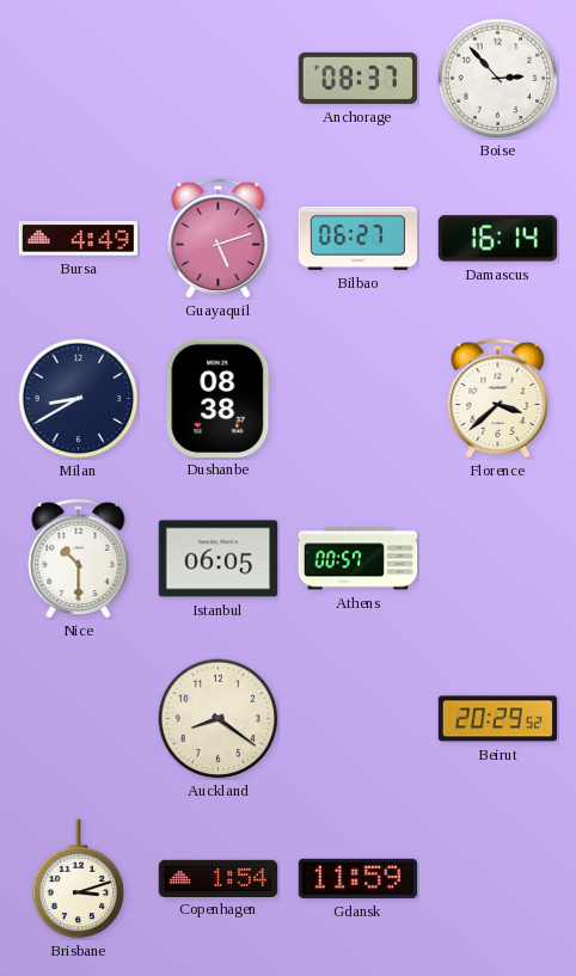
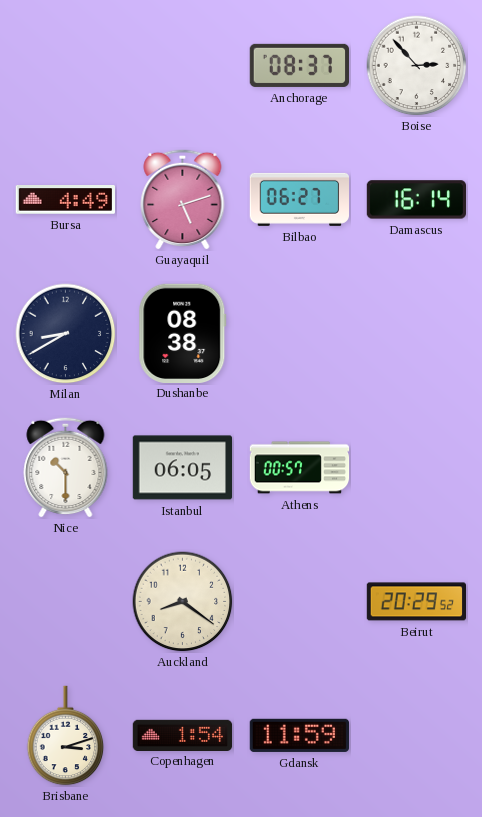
Florence: 3:38 -> none
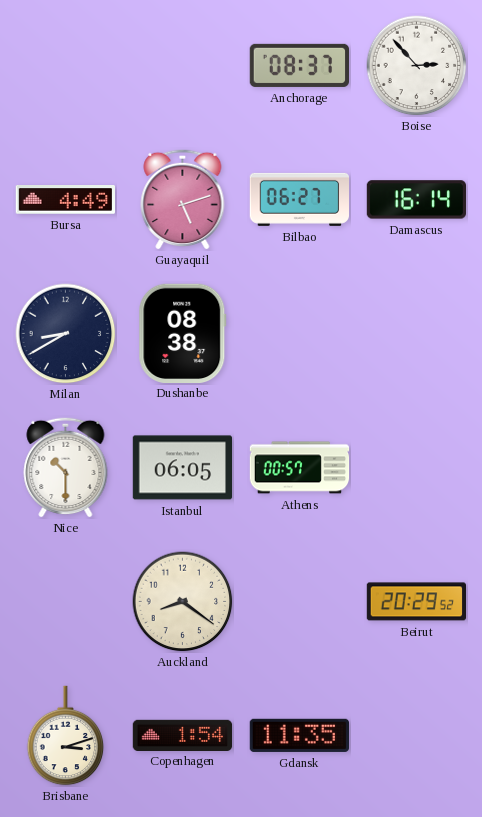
Gdansk: 11:59 -> 11:35
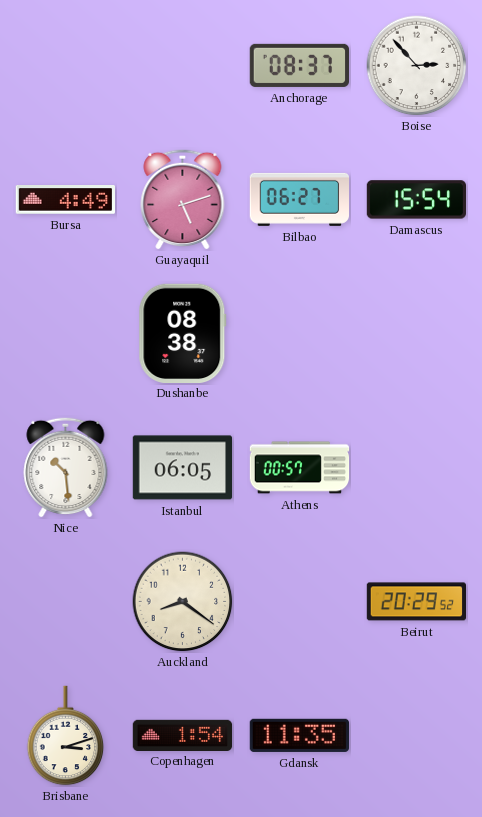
Damascus: 16:14 -> 15:54
Milan: 8:40 -> none
Nice: 10:30 -> 10:29
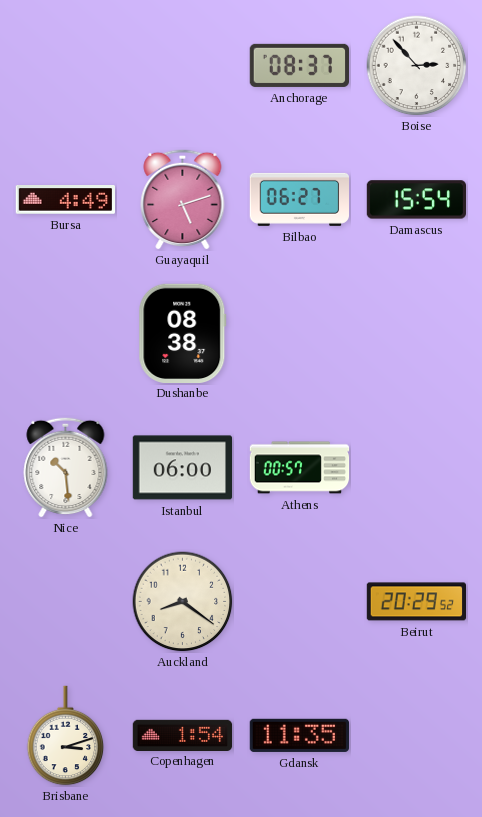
Istanbul: 06:05 -> 06:00
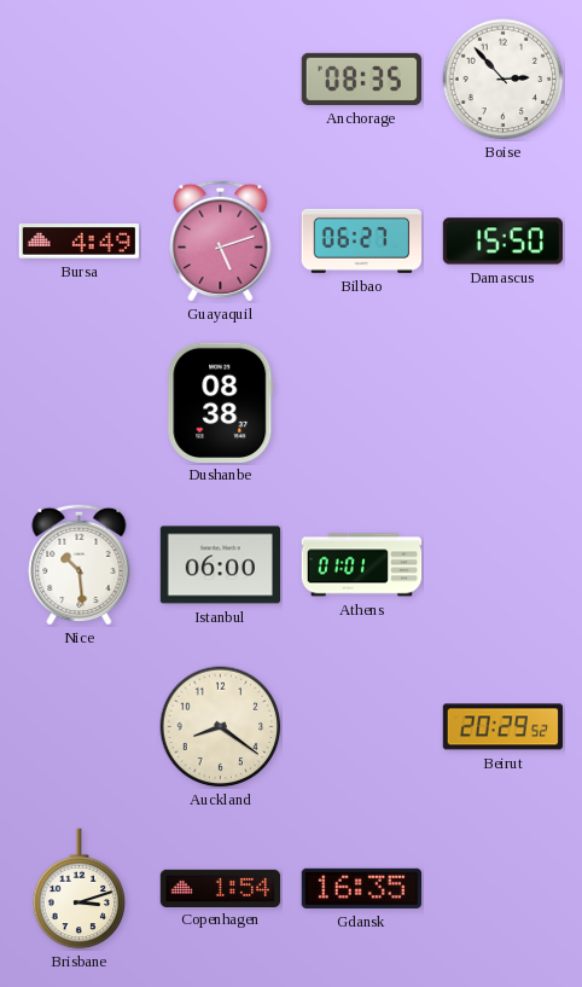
Anchorage: 08:37 -> 08:35
Damascus: 15:54 -> 15:50
Athens: 00:57 -> 01:01
Gdansk: 11:35 -> 16:35
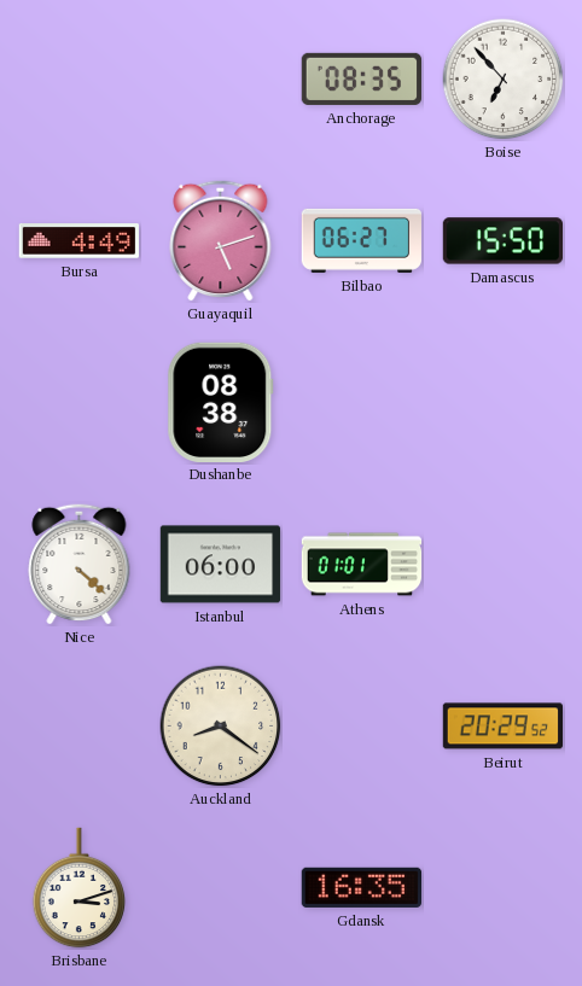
Boise: 2:53 -> 6:53
Nice: 10:29 -> 4:22
Copenhagen: 1:54 -> none
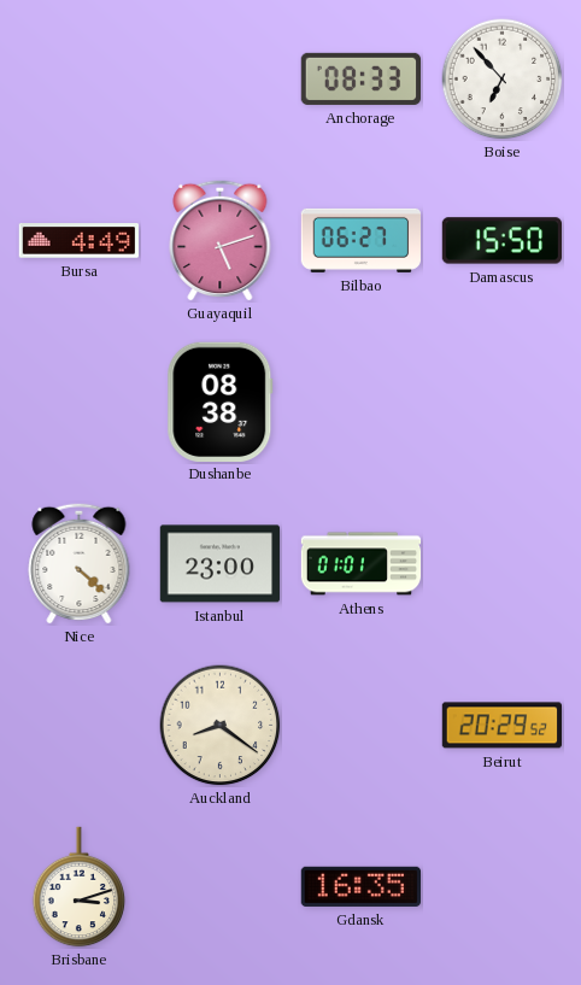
Anchorage: 08:35 -> 08:33
Istanbul: 06:00 -> 23:00
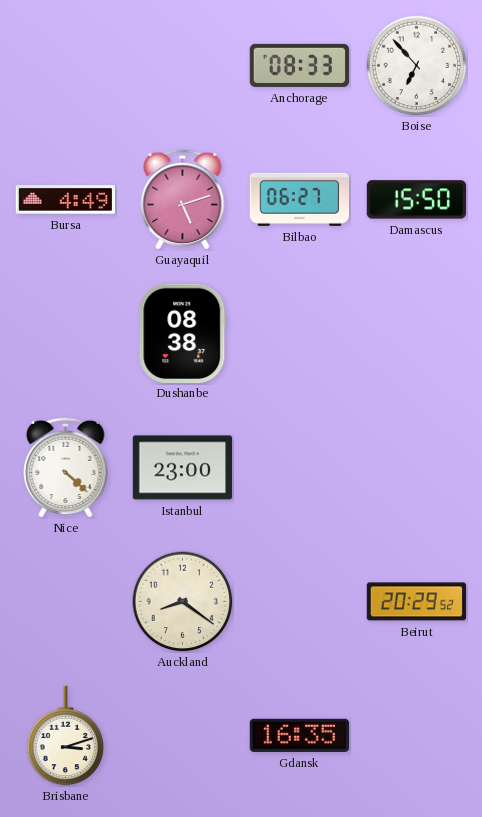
Athens: 01:01 -> none
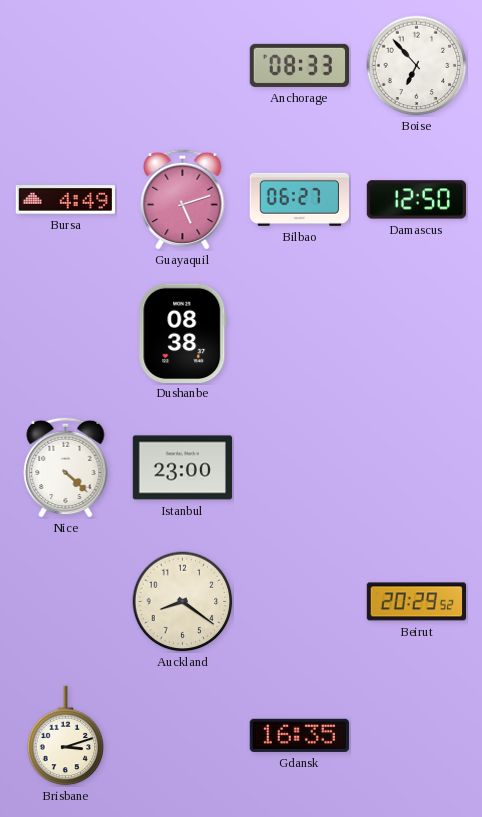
Damascus: 15:50 -> 12:50
